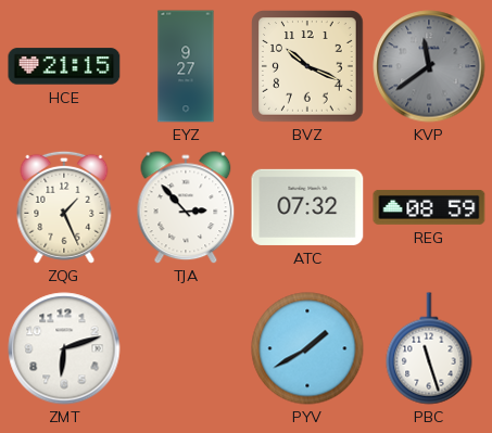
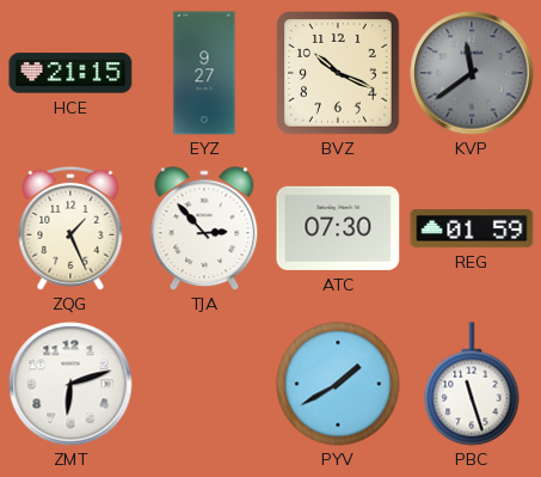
ATC: 07:32 -> 07:30
REG: 08:59 -> 01:59
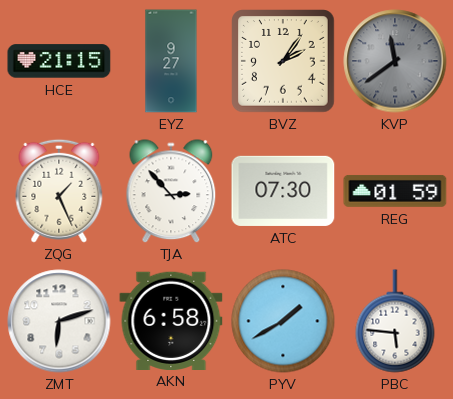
BVZ: 10:19 -> 2:06
AKN: none -> 6:58
PBC: 11:27 -> 5:46
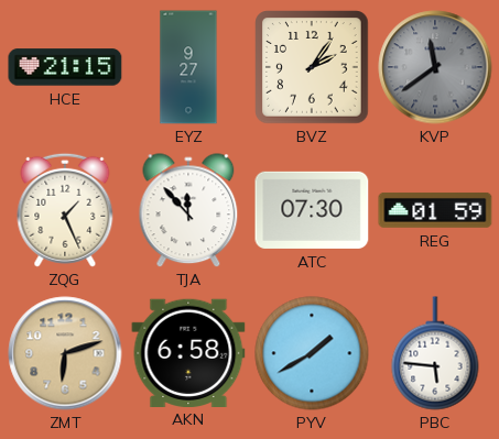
TJA: 2:53 -> 11:53
ZMT dial: white -> champagne
